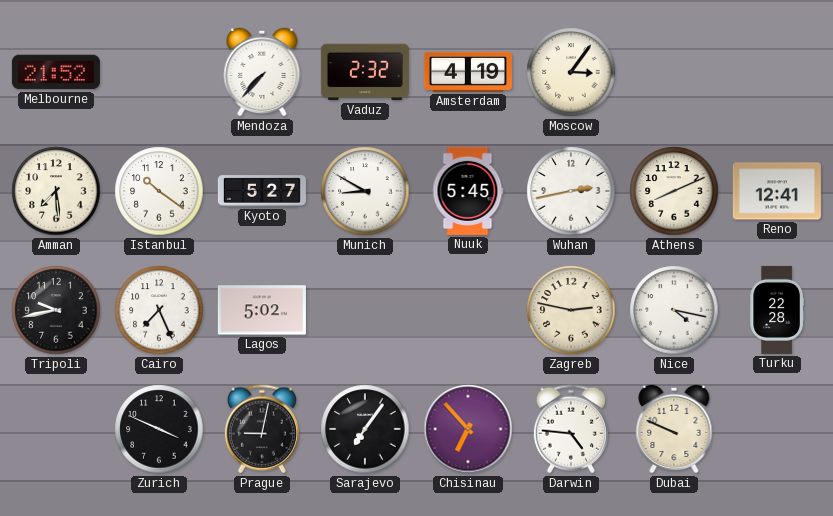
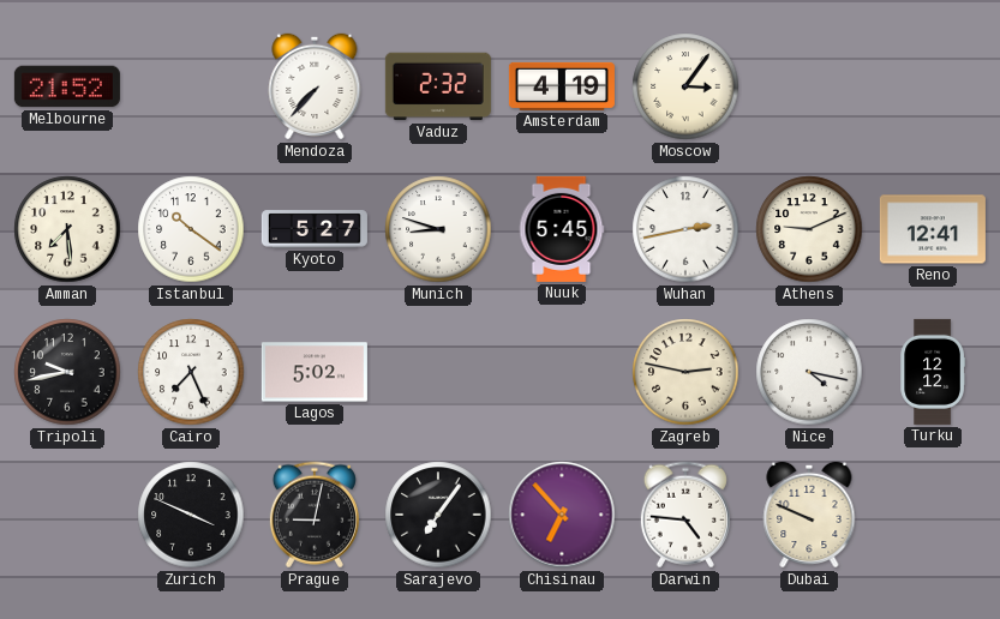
Munich: 8:50 -> 8:48
Athens: 8:11 -> 9:11
Turku: 22:28 -> 12:12
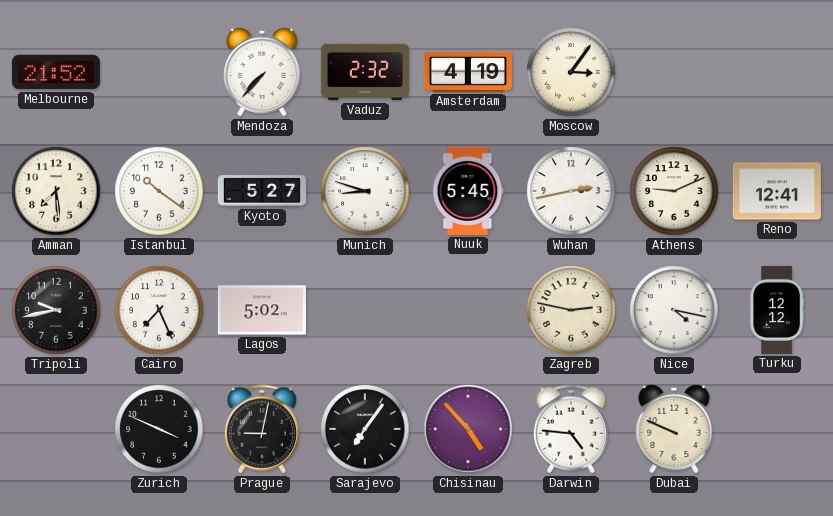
Chisinau: 6:53 -> 4:53
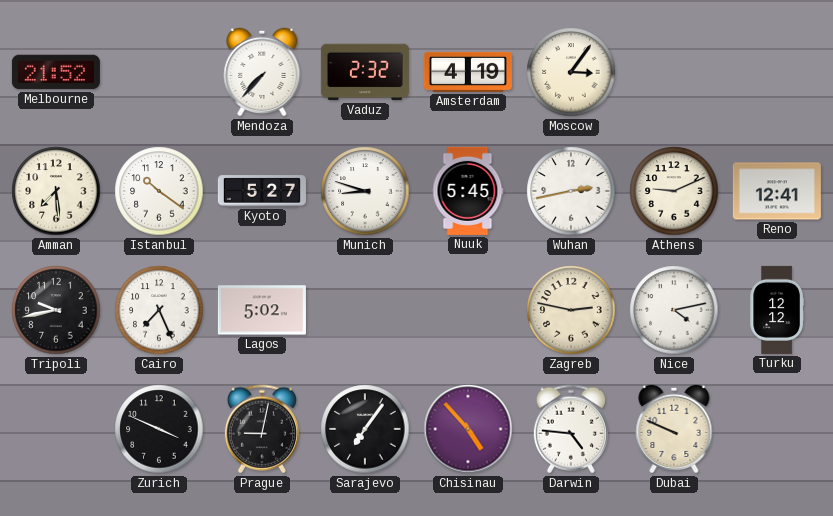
Nice: 4:17 -> 4:13
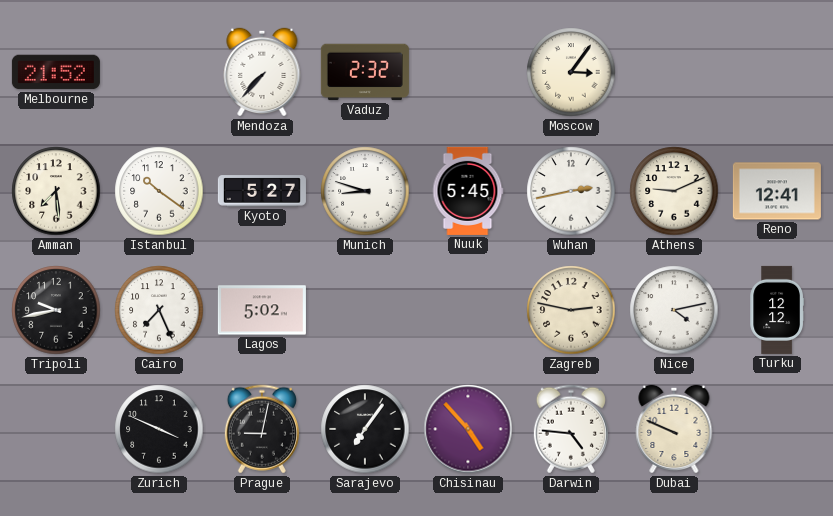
Amsterdam: 4:19 -> none
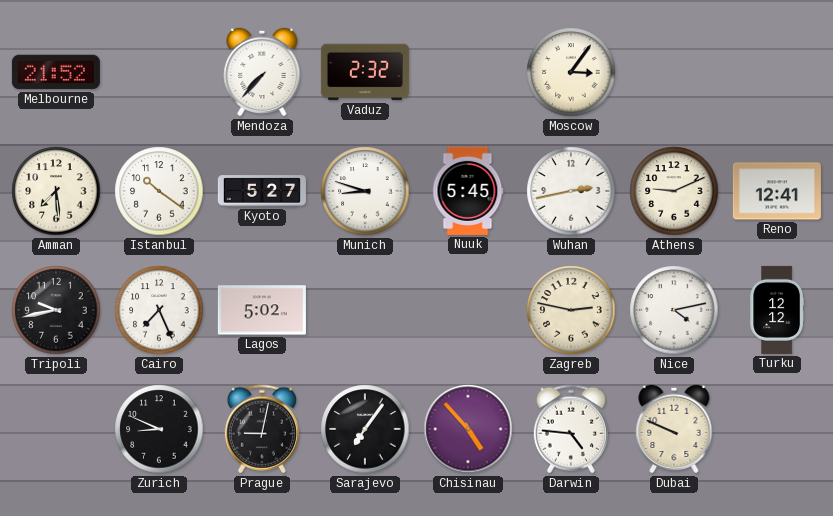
Zurich: 3:49 -> 8:49
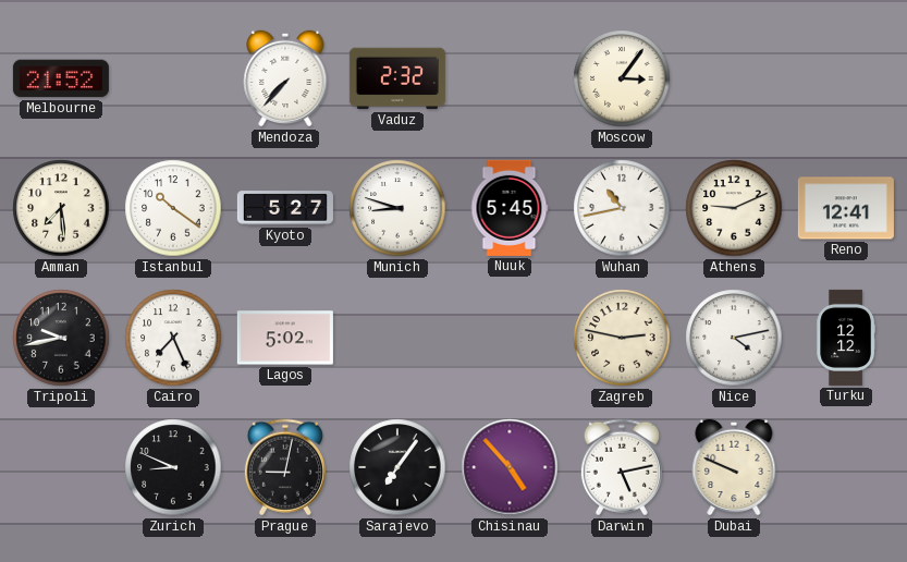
Wuhan: 2:43 -> 10:43
Darwin: 4:46 -> 5:13
